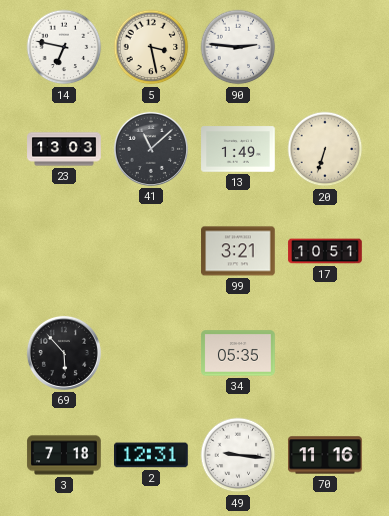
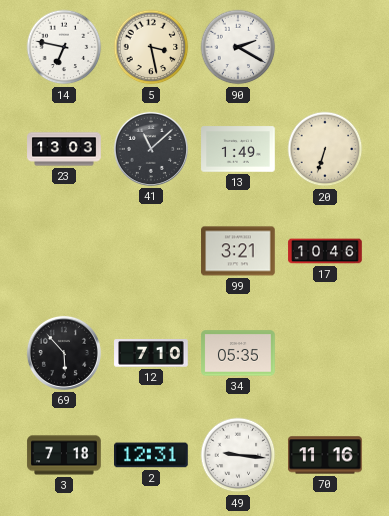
90: 2:46 -> 2:20
17: 10:51 -> 10:46
12: none -> 7:10
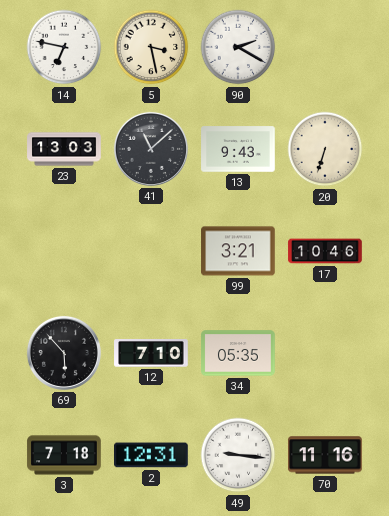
13: 1:49 -> 9:43
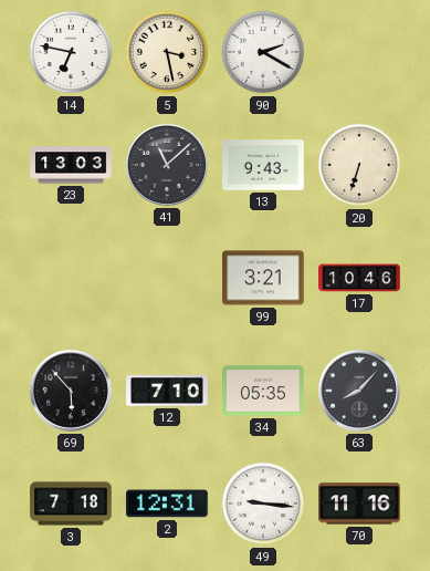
63: none -> 8:07
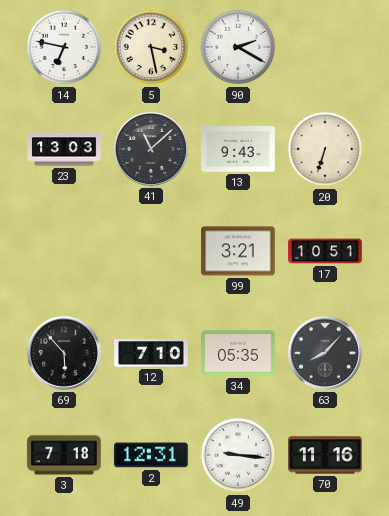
17: 10:46 -> 10:51
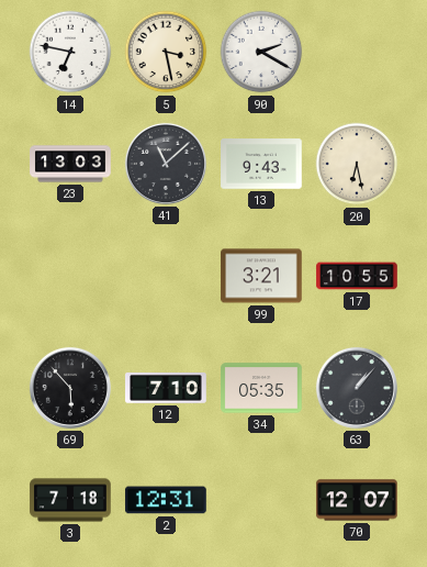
20: 6:33 -> 6:28
17: 10:51 -> 10:55
63: 8:07 -> 1:07
49: 9:16 -> none
70: 11:16 -> 12:07
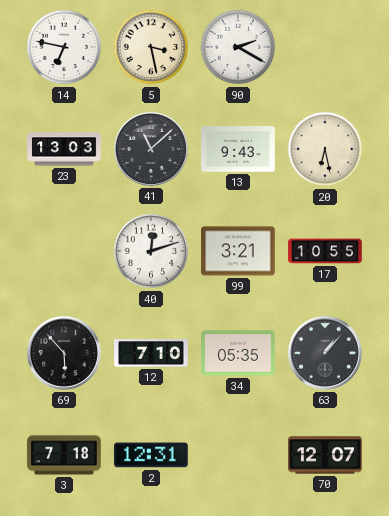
40: none -> 12:12
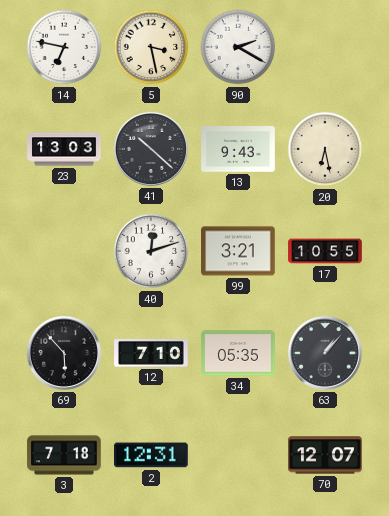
41: 11:08 -> 10:22
